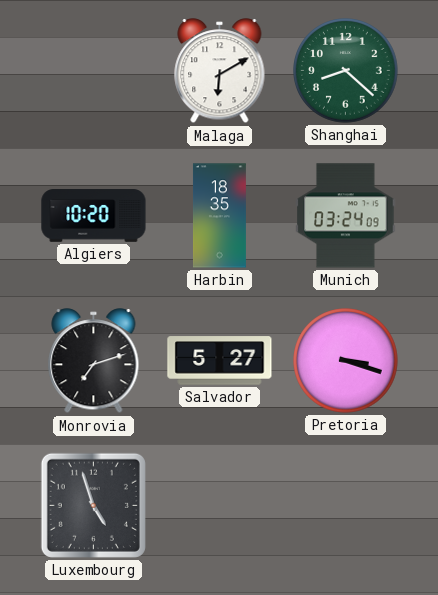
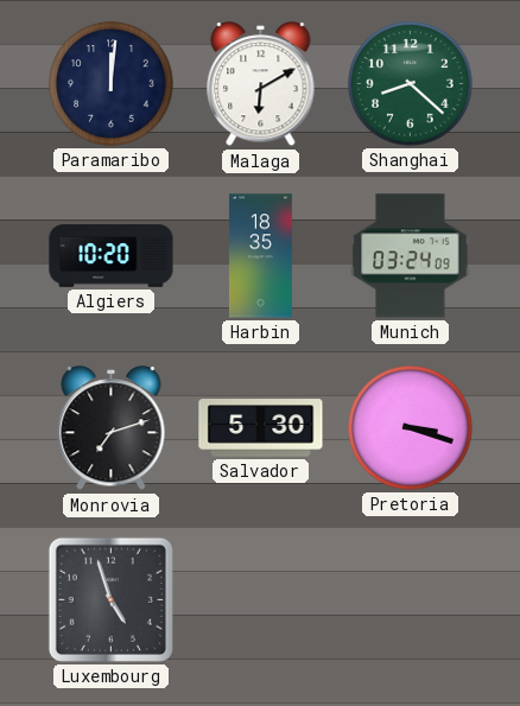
Paramaribo: none -> 12:01
Salvador: 5:27 -> 5:30
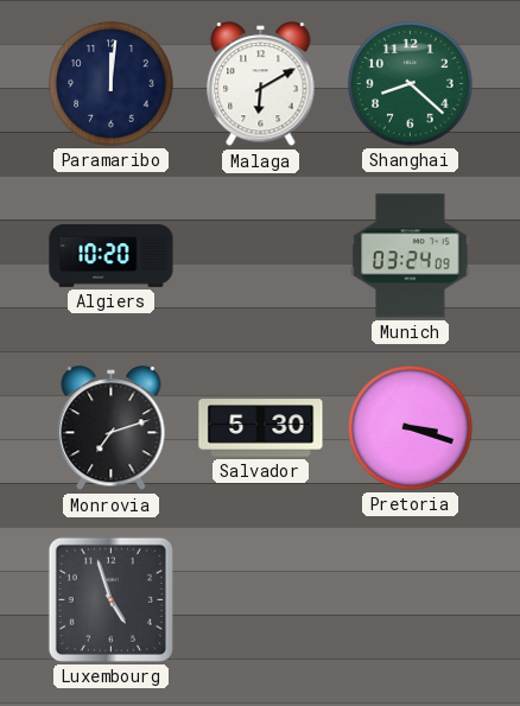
Harbin: 18:35 -> none
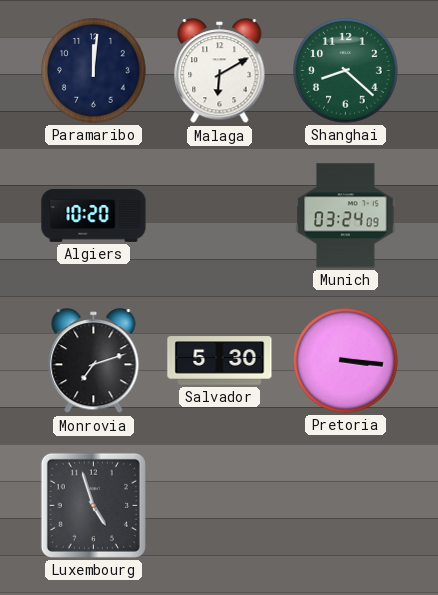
Pretoria: 3:18 -> 3:16
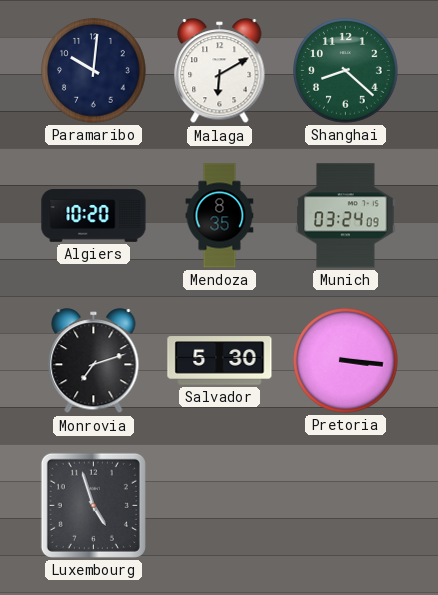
Paramaribo: 12:01 -> 10:01
Mendoza: none -> 8:35
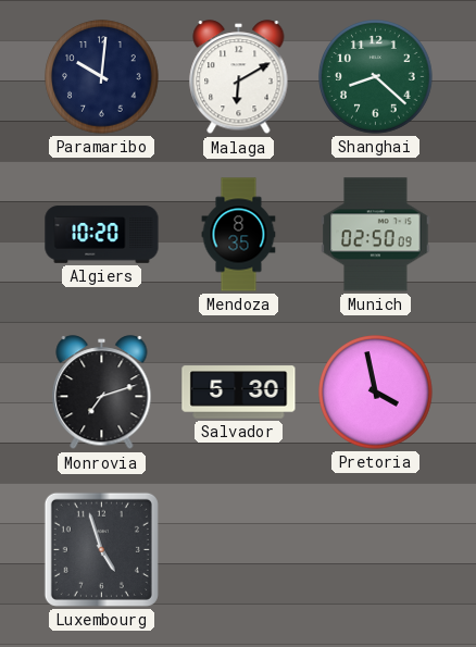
Munich: 03:24 -> 02:50
Pretoria: 3:16 -> 3:58
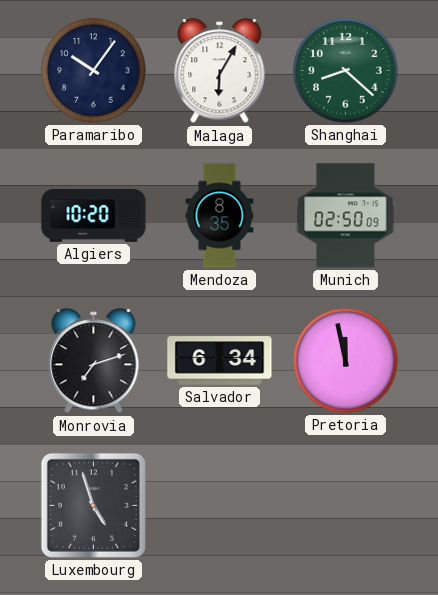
Paramaribo: 10:01 -> 10:06
Malaga: 6:10 -> 6:05
Salvador: 5:30 -> 6:34
Pretoria: 3:58 -> 11:58
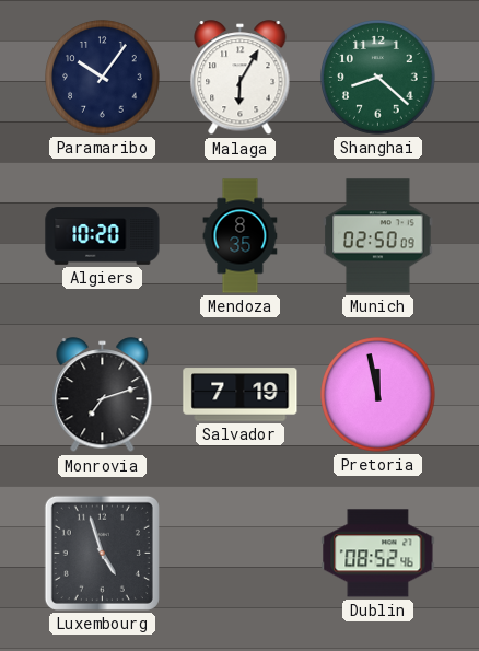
Salvador: 6:34 -> 7:19
Dublin: none -> 08:52
